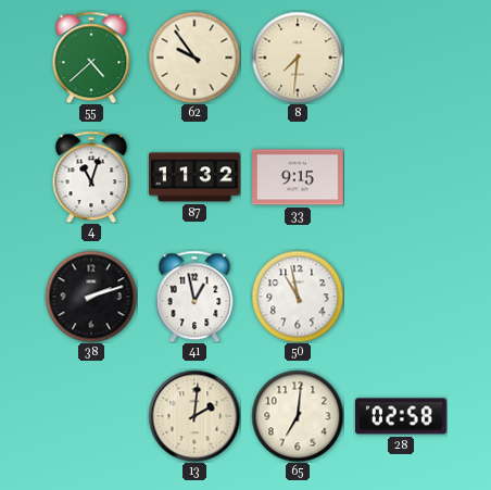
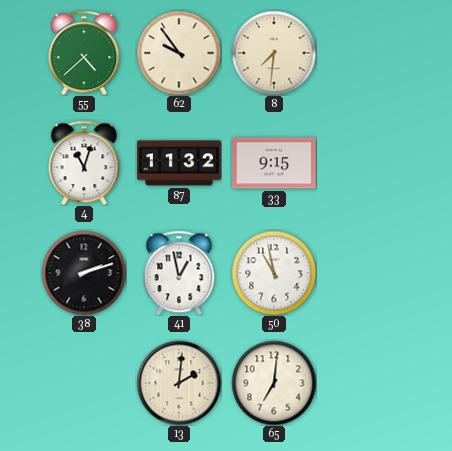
28: 02:58 -> none
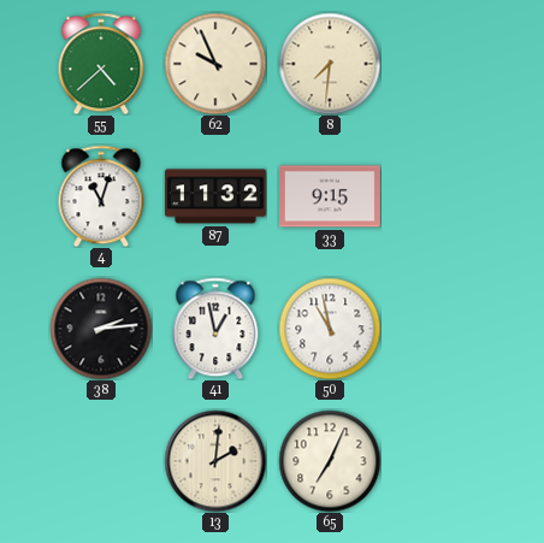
62: 9:54 -> 9:56
38: 2:12 -> 2:14
65: 7:01 -> 7:04
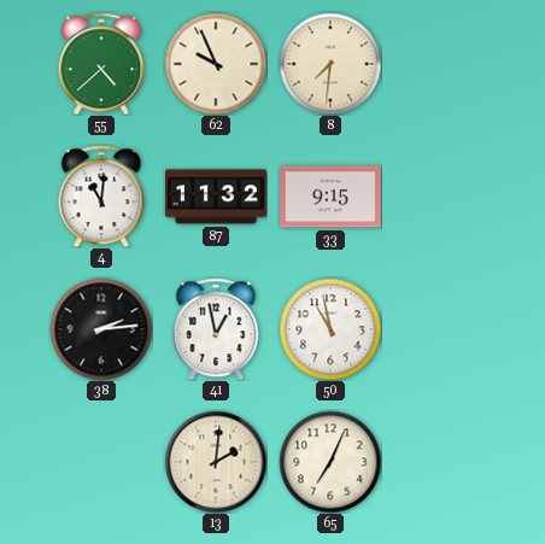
4: 11:03 -> 11:01
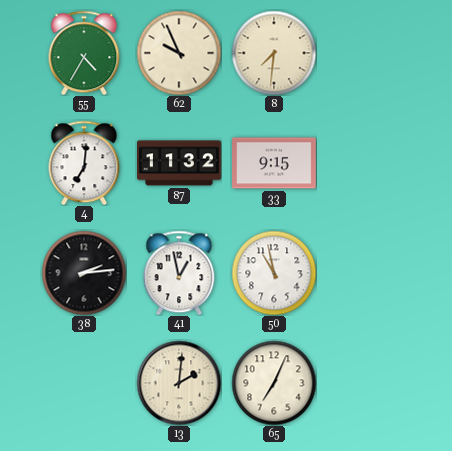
55: 4:38 -> 4:35
4: 11:01 -> 7:01
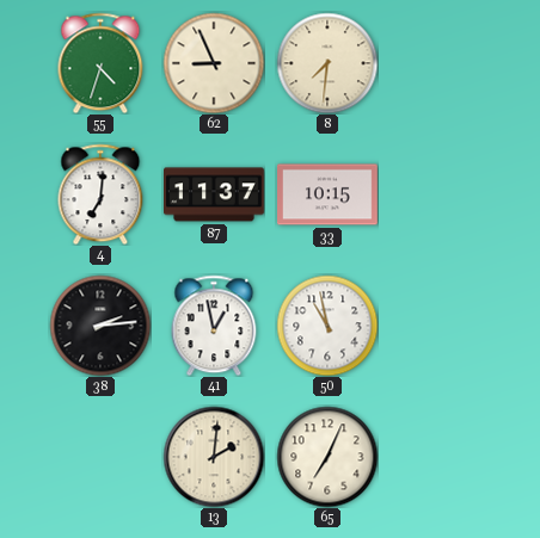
55: 4:35 -> 4:33
62: 9:56 -> 8:56
87: 11:32 -> 11:37
33: 9:15 -> 10:15
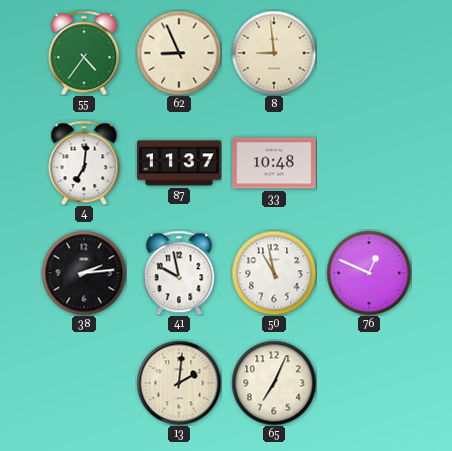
55: 4:33 -> 4:36
8: 7:31 -> 8:59
33: 10:15 -> 10:48
41: 12:58 -> 9:58
76: none -> 12:49
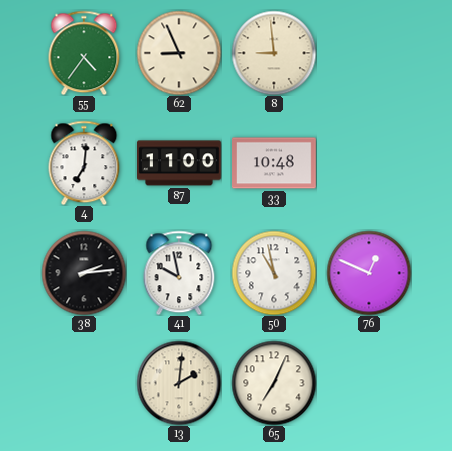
87: 11:37 -> 11:00
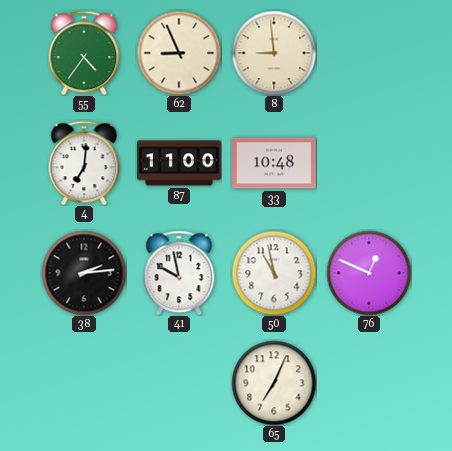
13: 2:01 -> none
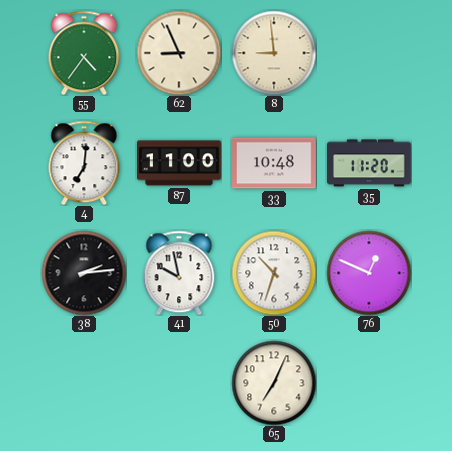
35: none -> 11:20
50: 10:58 -> 10:33
